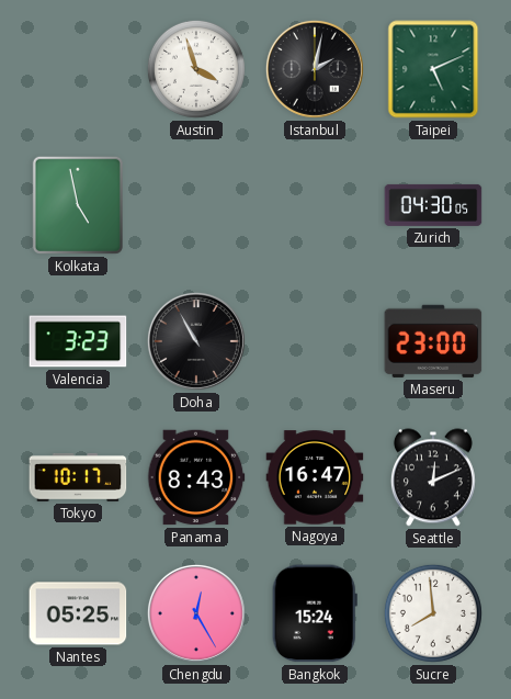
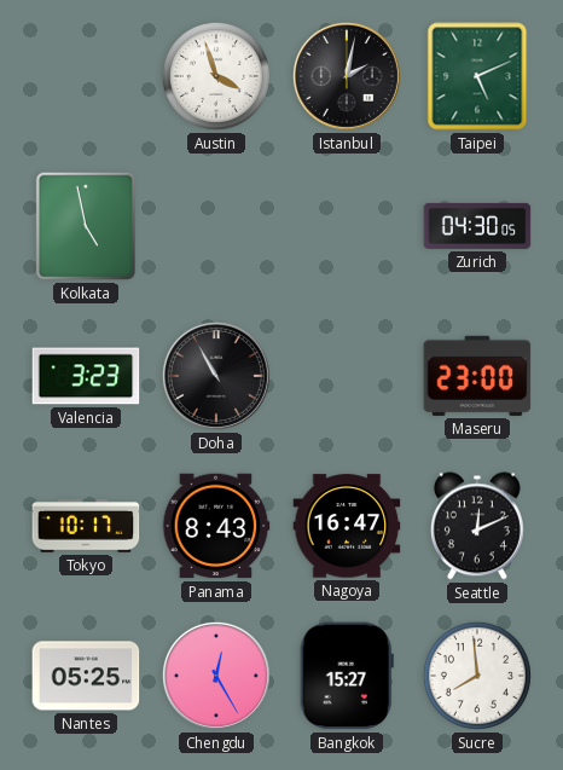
Bangkok: 15:24 -> 15:27
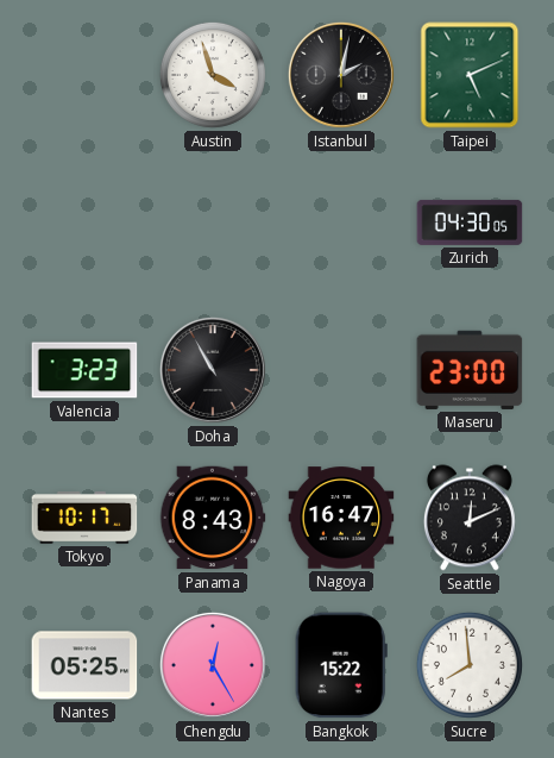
Kolkata: 4:58 -> none
Bangkok: 15:27 -> 15:22
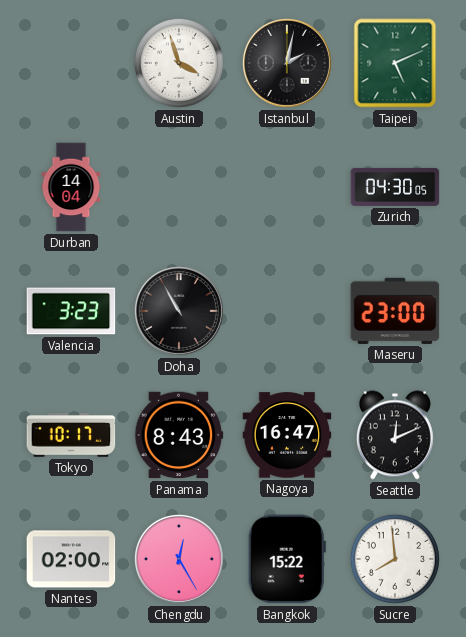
Durban: none -> 14:04
Nantes: 05:25 -> 02:00
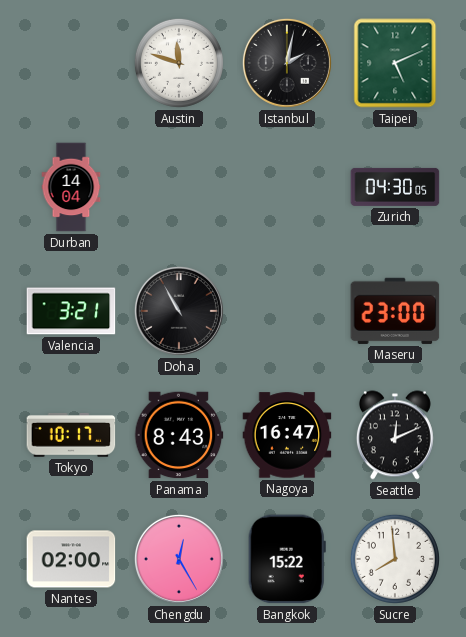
Austin: 3:57 -> 11:48
Valencia: 3:23 -> 3:21
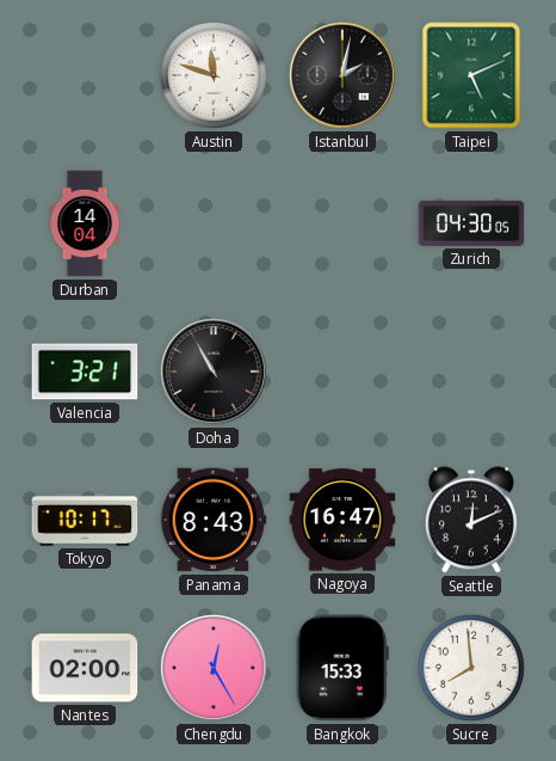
Maseru: 23:00 -> none
Bangkok: 15:22 -> 15:33
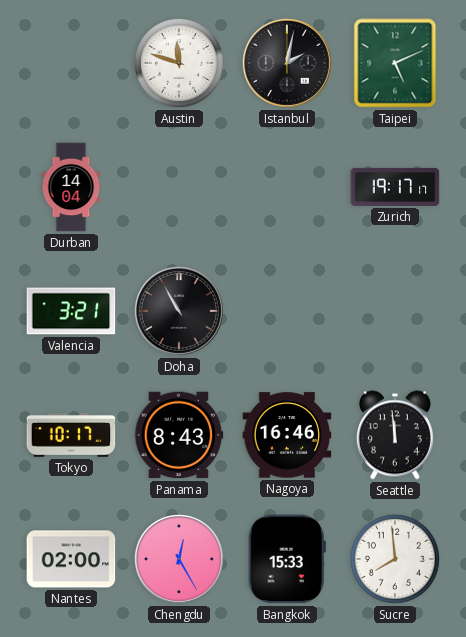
Zurich: 04:30 -> 19:17
Nagoya: 16:47 -> 16:46
Seattle: 12:11 -> 11:59
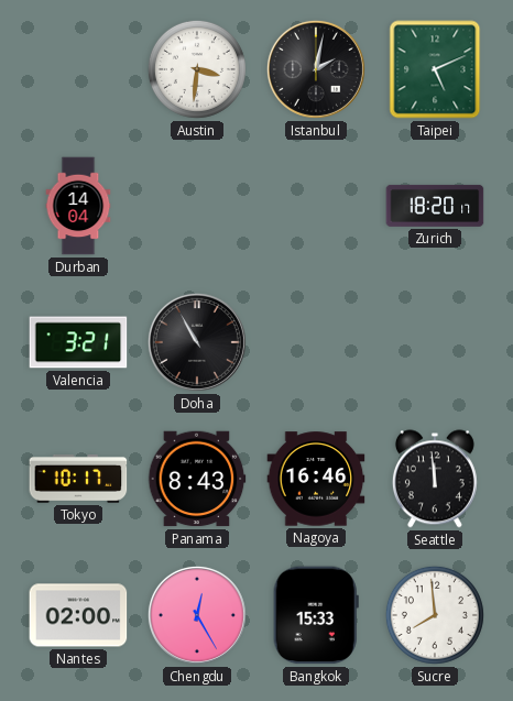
Austin: 11:48 -> 3:31
Zurich: 19:17 -> 18:20
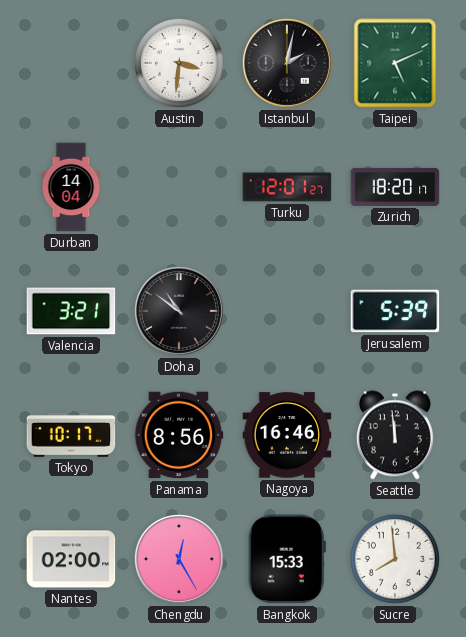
Turku: none -> 12:01
Doha: 10:55 -> 10:51
Jerusalem: none -> 5:39
Panama: 8:43 -> 8:56
